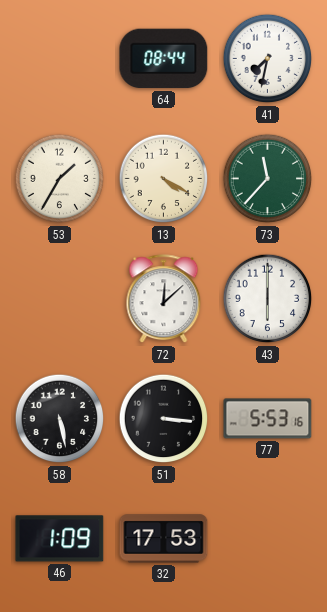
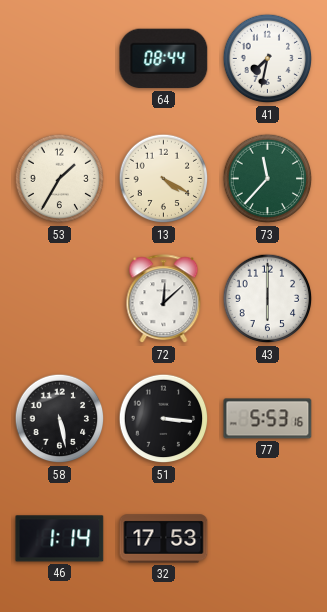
46: 1:09 -> 1:14
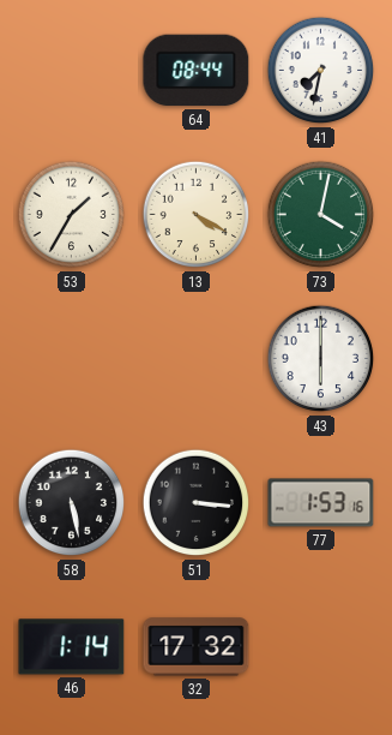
73: 11:37 -> 4:02
72: 12:08 -> none
77: 5:53 -> 1:53
32: 17:53 -> 17:32
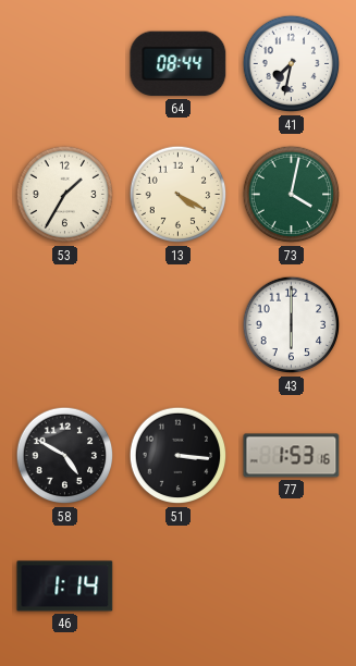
58: 5:28 -> 4:50
32: 17:32 -> none
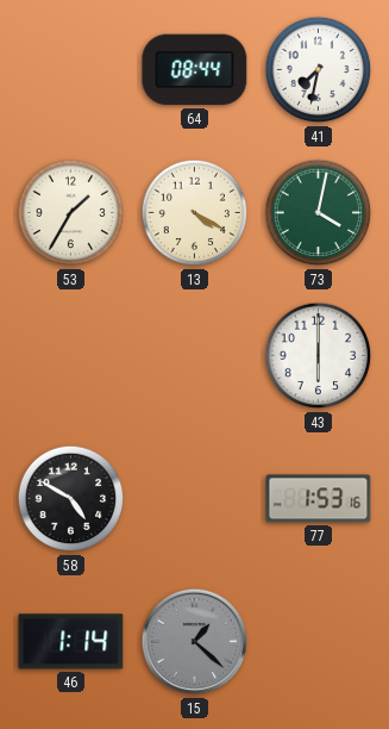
51: 3:16 -> none
15: none -> 1:22
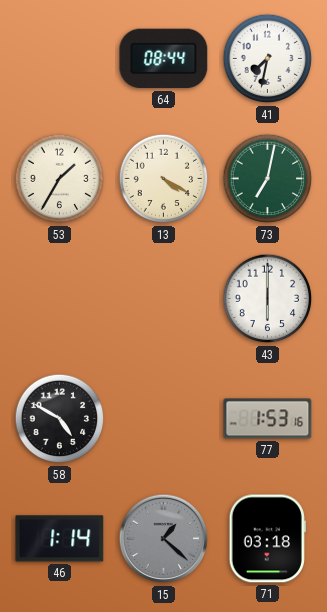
73: 4:02 -> 7:02
71: none -> 03:18
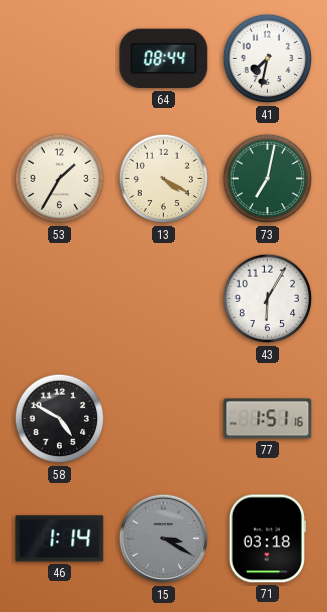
43: 6:00 -> 6:05
77: 1:53 -> 1:51
15: 1:22 -> 3:20
